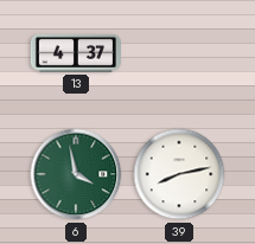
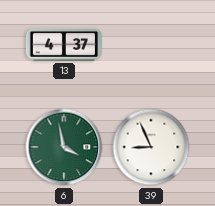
39: 8:13 -> 8:56
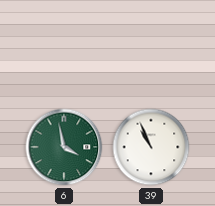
13: 4:37 -> none
39: 8:56 -> 10:56
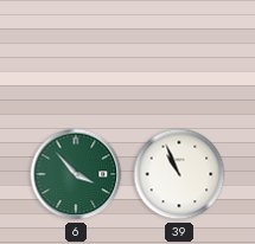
6: 3:58 -> 3:53
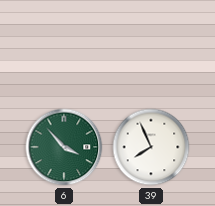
39: 10:56 -> 7:56
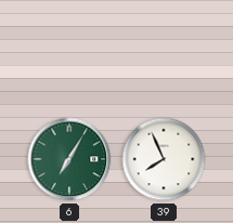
6: 3:53 -> 7:05
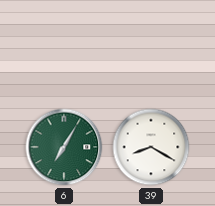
39: 7:56 -> 8:20
